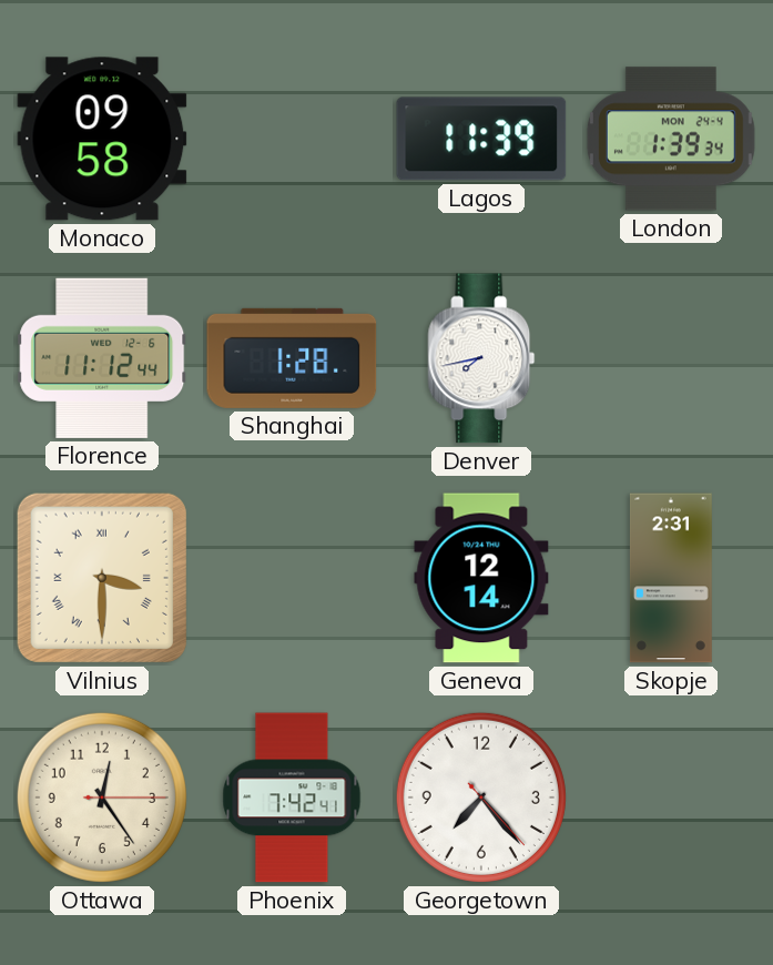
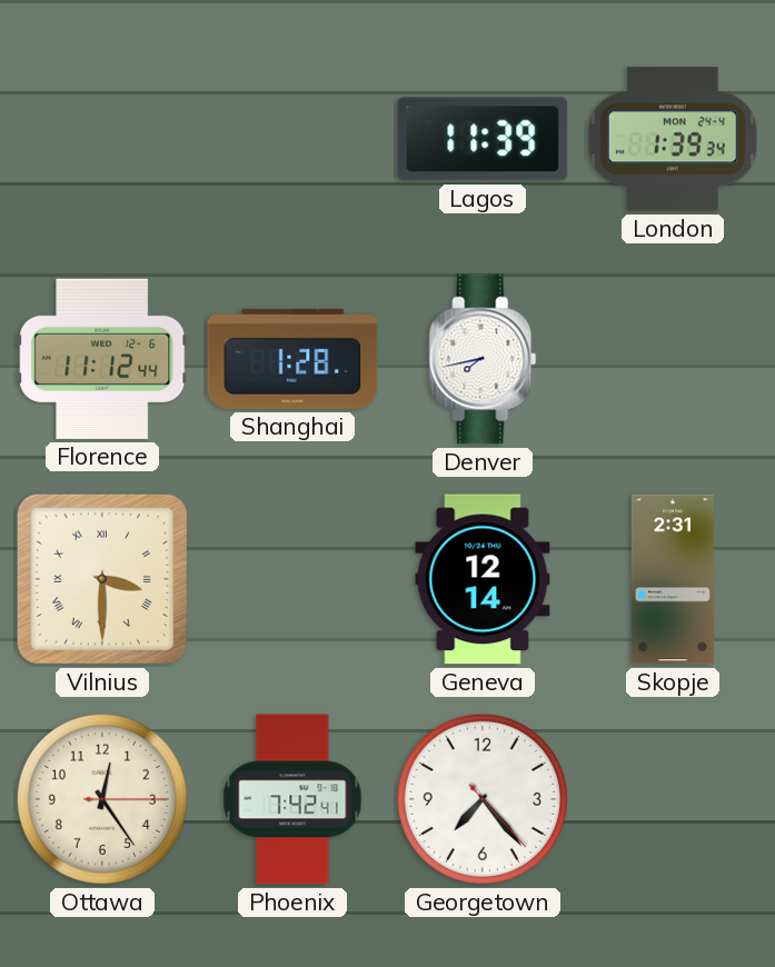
Monaco: 09:58 -> none
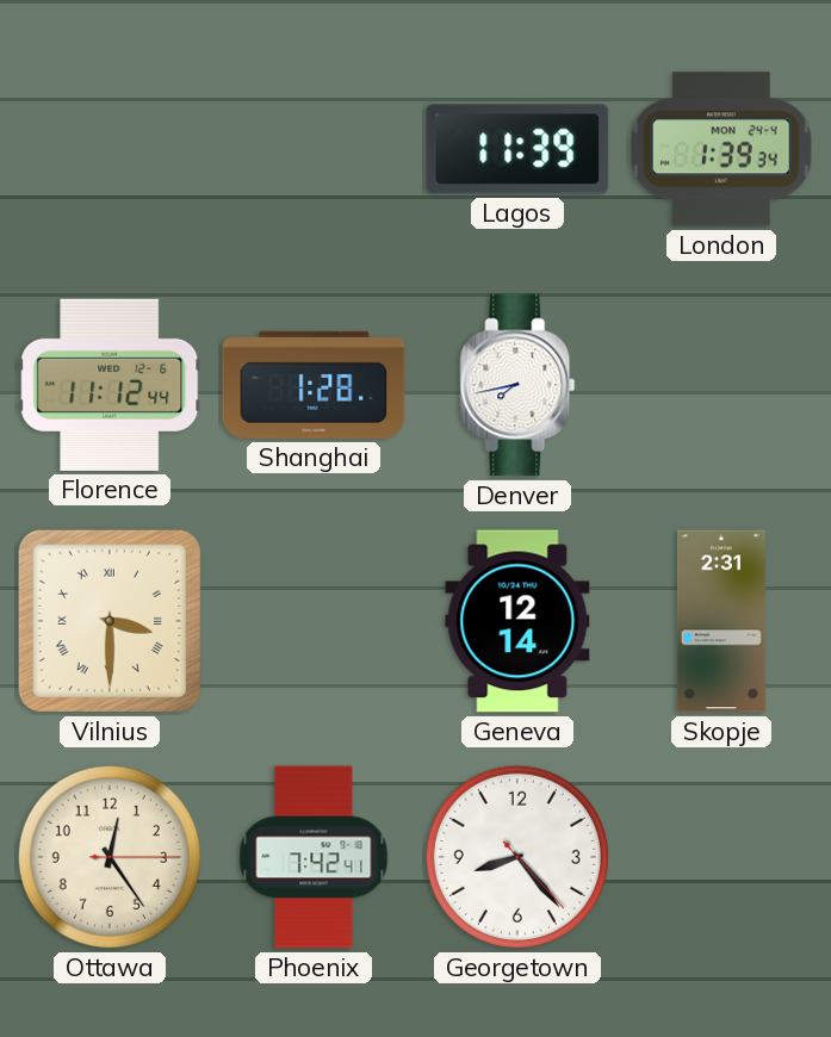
Georgetown: 7:23 -> 8:23
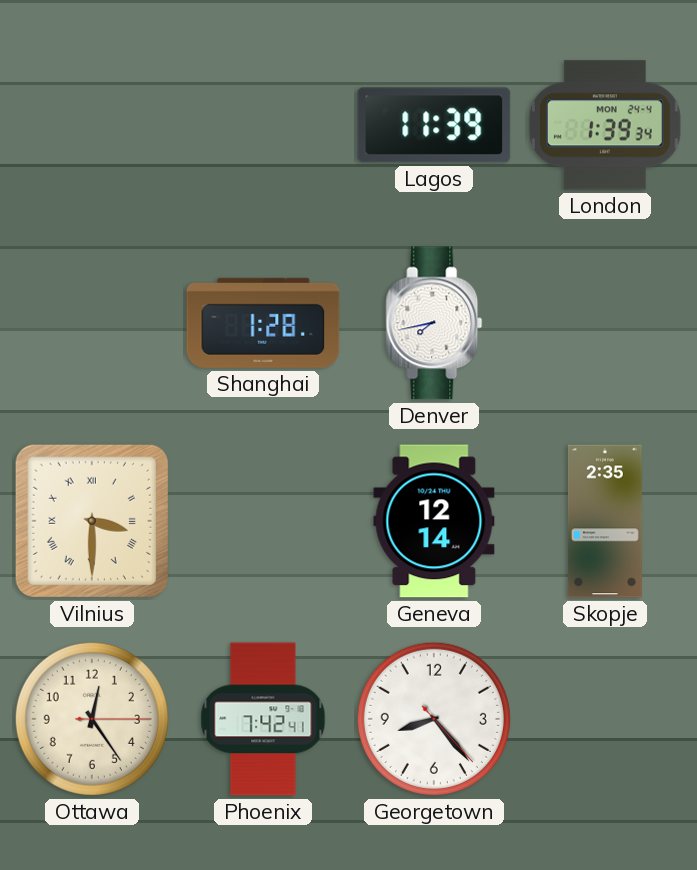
Florence: 11:12 -> none
Skopje: 2:31 -> 2:35
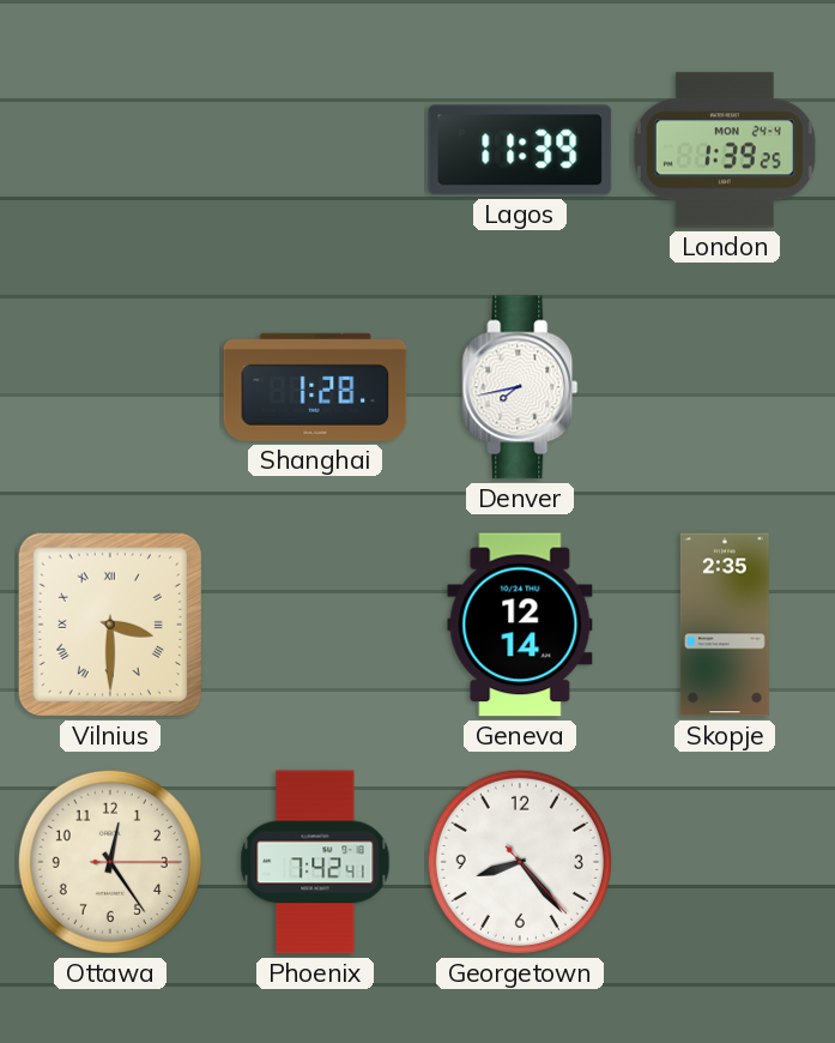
London: 1:39:34 -> 1:39:25
